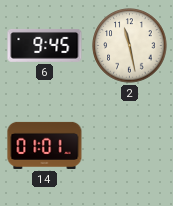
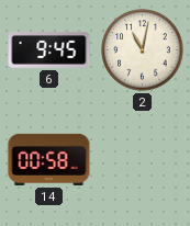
2: 11:28 -> 11:02
14: 01:01 -> 00:58
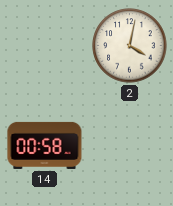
6: 9:45 -> none
2: 11:02 -> 4:02
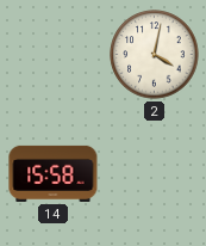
14: 00:58 -> 15:58
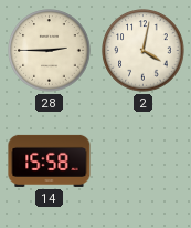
28: none -> 2:45
